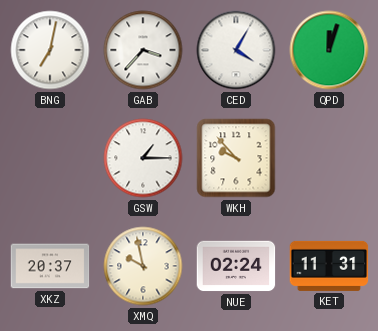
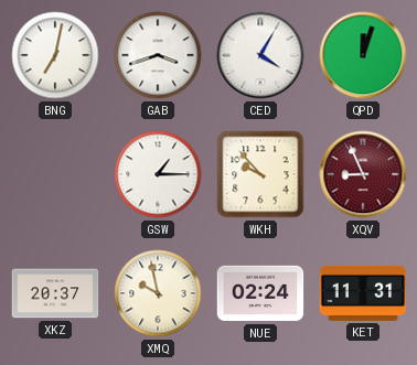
GAB: 3:37 -> 3:42
XQV: none -> 8:56
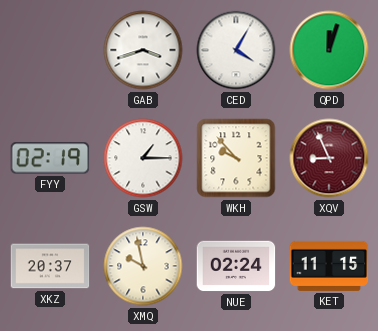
BNG: 7:02 -> none
FYY: none -> 02:19
KET: 11:31 -> 11:15
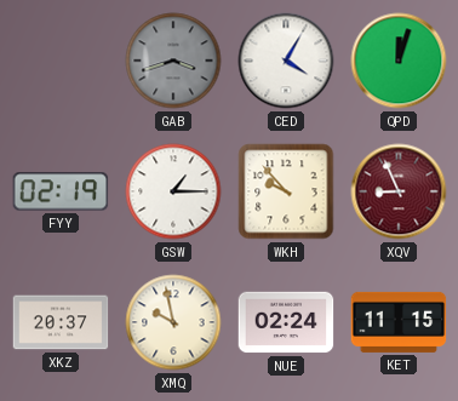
GAB dial: white -> grey
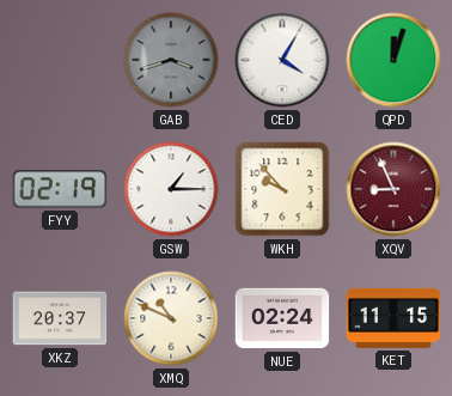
XMQ: 9:58 -> 10:49
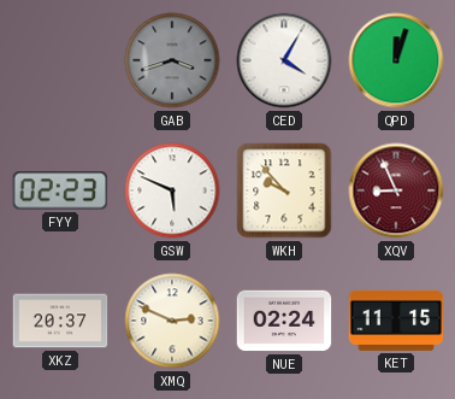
FYY: 02:19 -> 02:23
GSW: 1:15 -> 5:49
XMQ: 10:49 -> 2:49
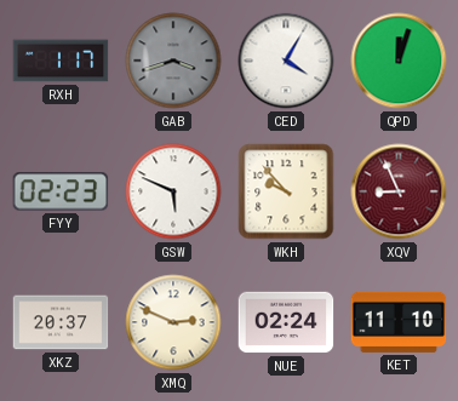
RXH: none -> 1:17
KET: 11:15 -> 11:10
